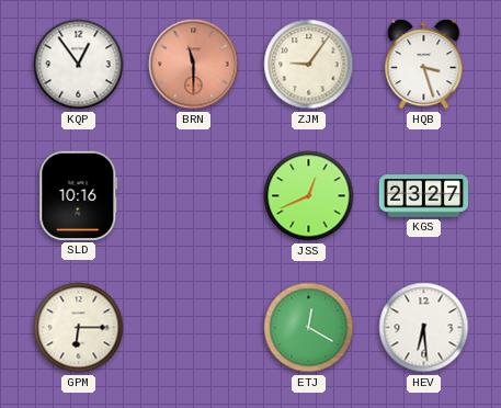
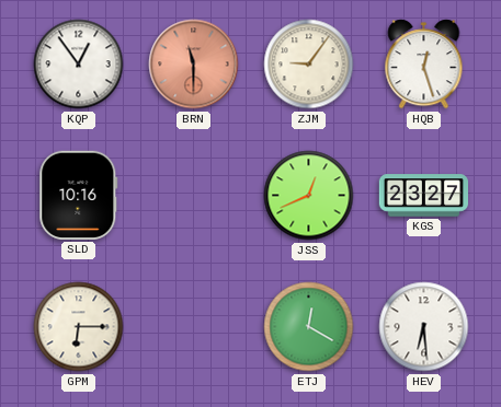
HQB: 3:27 -> 12:27
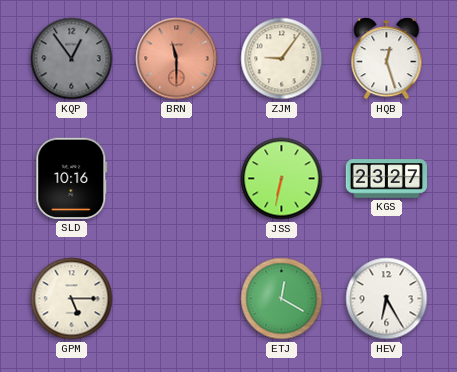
KQP dial: white -> grey
JSS: 12:41 -> 6:32
GPM: 6:15 -> 5:15
HEV: 6:29 -> 6:25
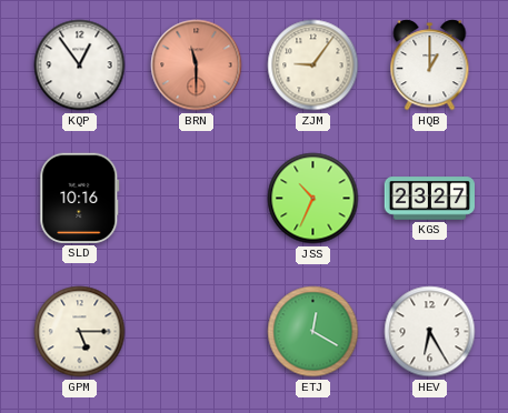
KQP dial: grey -> white
HQB: 12:27 -> 1:00
JSS: 6:32 -> 10:34
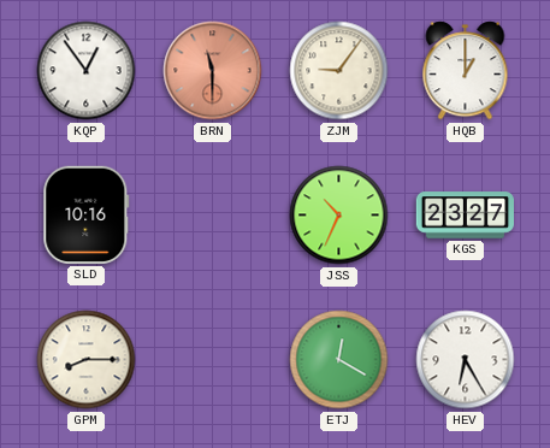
GPM: 5:15 -> 8:15
